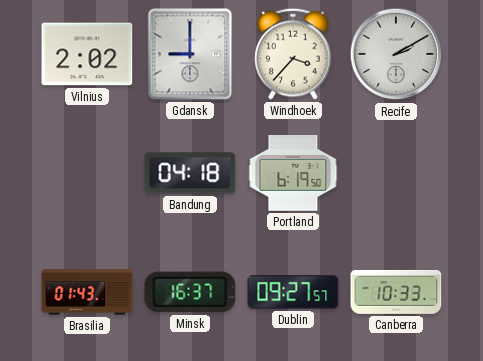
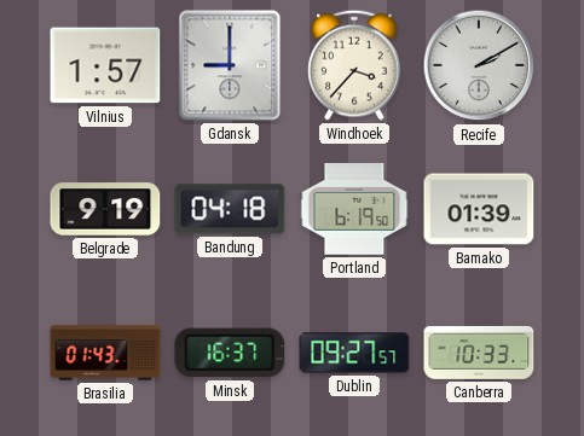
Vilnius: 2:02 -> 1:57
Belgrade: none -> 9:19
Bamako: none -> 01:39
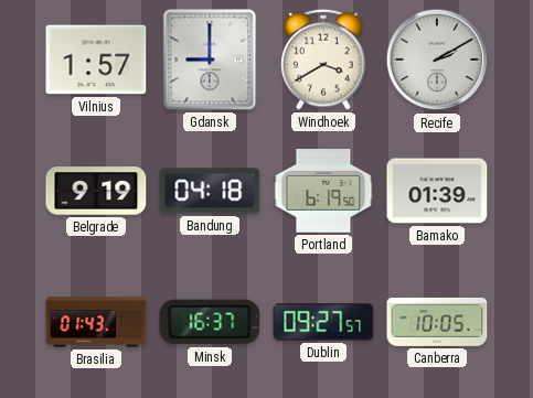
Windhoek: 3:37 -> 3:40
Canberra: 10:33 -> 10:05
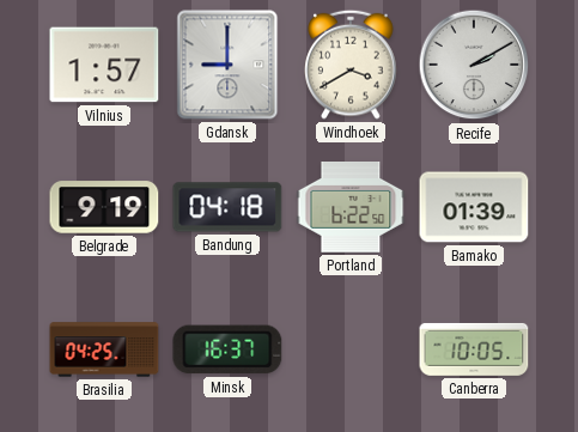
Portland: 6:19 -> 6:22
Brasilia: 01:43 -> 04:25
Dublin: 09:27 -> none
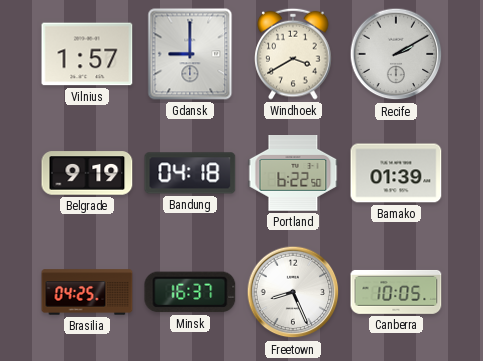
Freetown: none -> 8:26
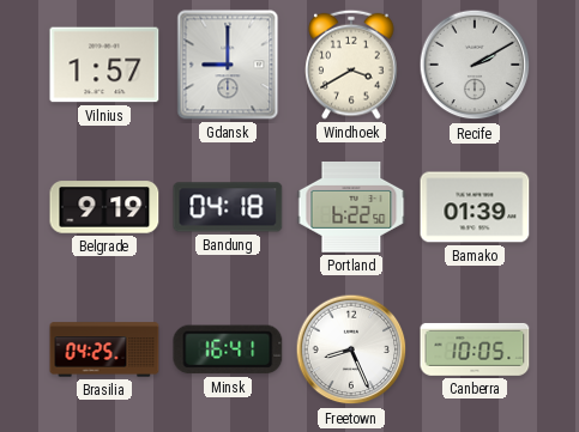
Minsk: 16:37 -> 16:41
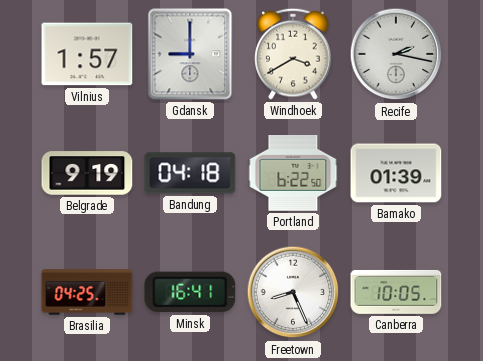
Recife: 2:10 -> 2:17
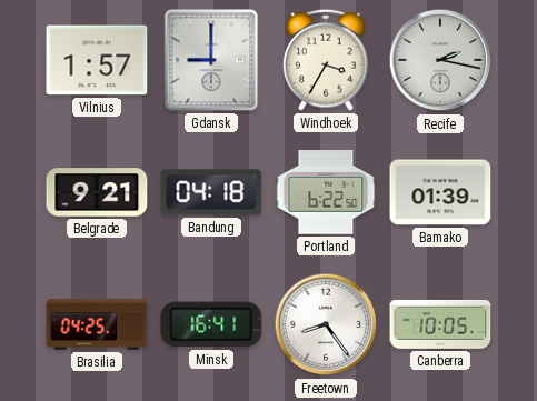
Windhoek: 3:40 -> 3:35
Belgrade: 9:19 -> 9:21
Freetown: 8:26 -> 8:24
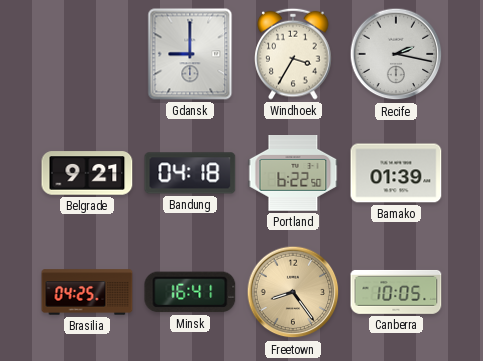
Vilnius: 1:57 -> none
Freetown dial: white -> champagne
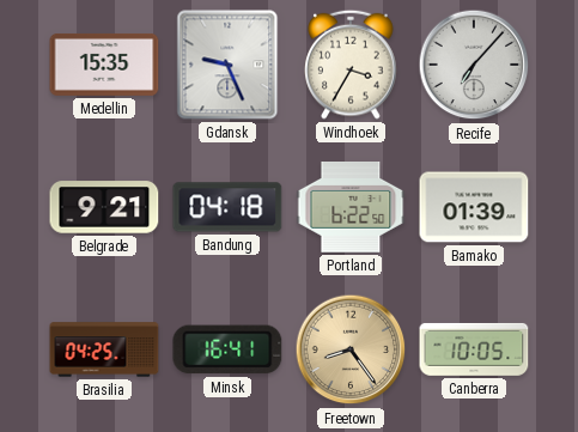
Medellin: none -> 15:35
Gdansk: 9:00 -> 9:26
Recife: 2:17 -> 7:07
